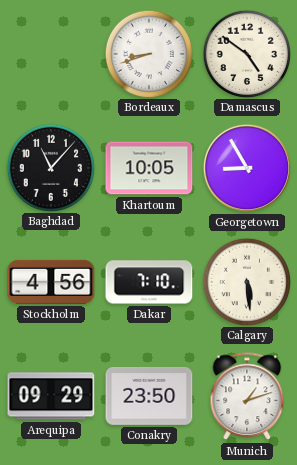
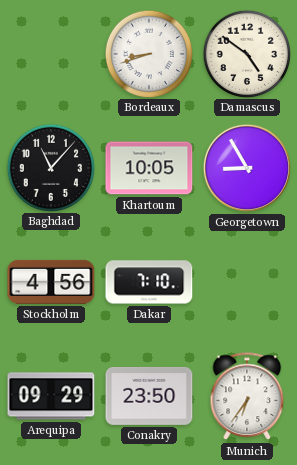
Calgary: 5:29 -> none
Munich: 1:12 -> 6:36
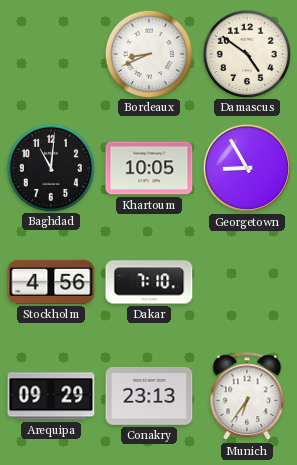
Bordeaux: 8:42 -> 8:41
Baghdad: 11:07 -> 11:01
Conakry: 23:50 -> 23:13
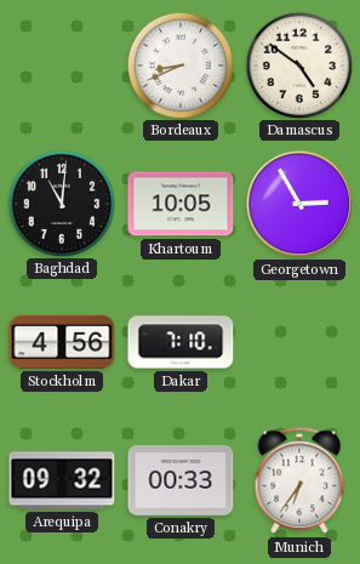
Georgetown: 8:55 -> 2:55
Arequipa: 09:29 -> 09:32
Conakry: 23:13 -> 00:33
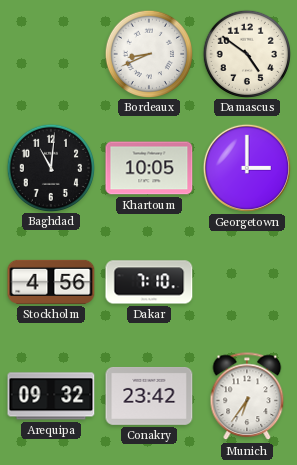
Georgetown: 2:55 -> 3:00
Conakry: 00:33 -> 23:42
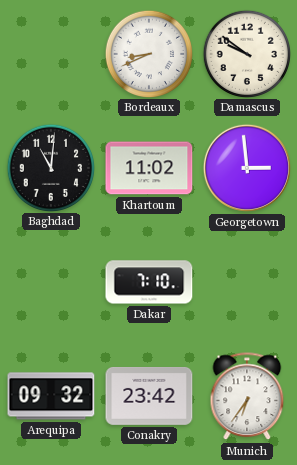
Damascus: 4:51 -> 9:51
Khartoum: 10:05 -> 11:02
Georgetown: 3:00 -> 2:59
Stockholm: 4:56 -> none
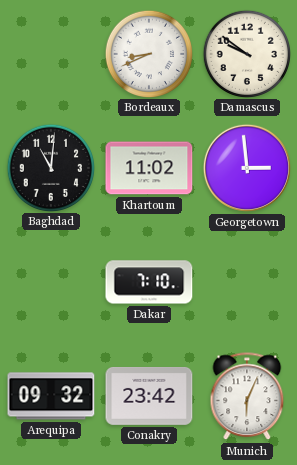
Munich: 6:36 -> 6:04
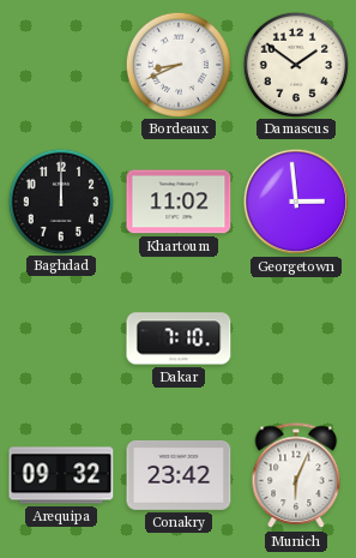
Damascus: 9:51 -> 1:51
Baghdad: 11:01 -> 12:00
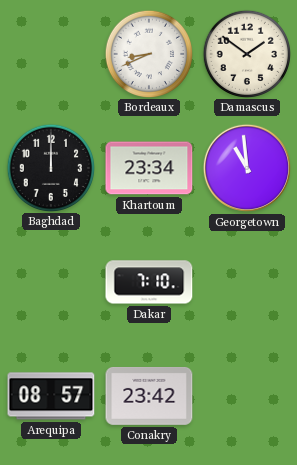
Khartoum: 11:02 -> 23:34
Georgetown: 2:59 -> 10:59
Arequipa: 09:32 -> 08:57
Munich: 6:04 -> none
